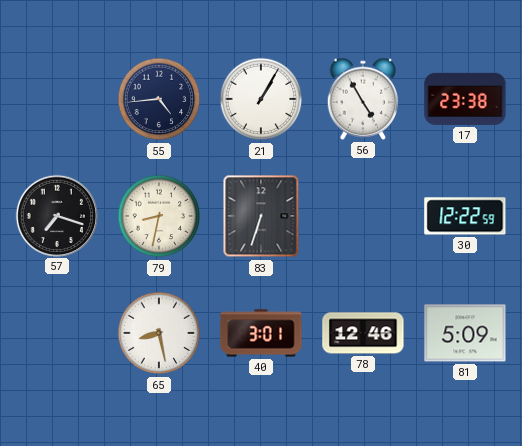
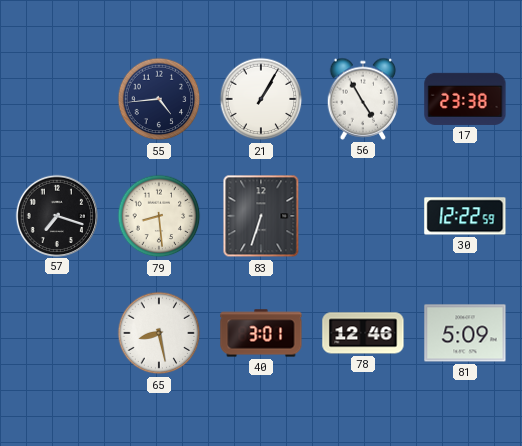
79: 8:32 -> 8:29
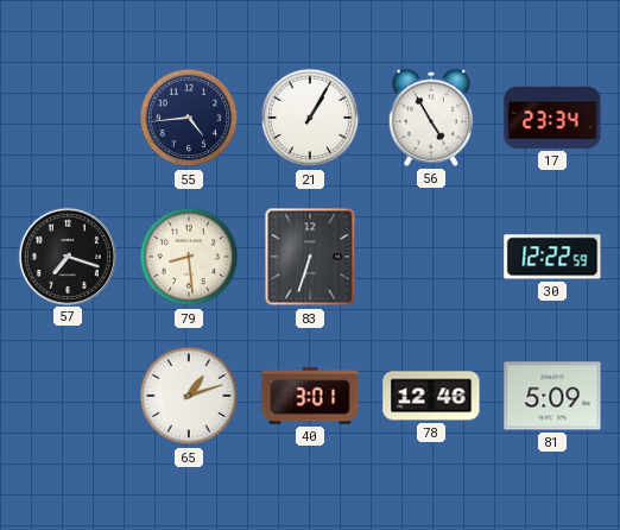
17: 23:38 -> 23:34
65: 8:28 -> 1:12
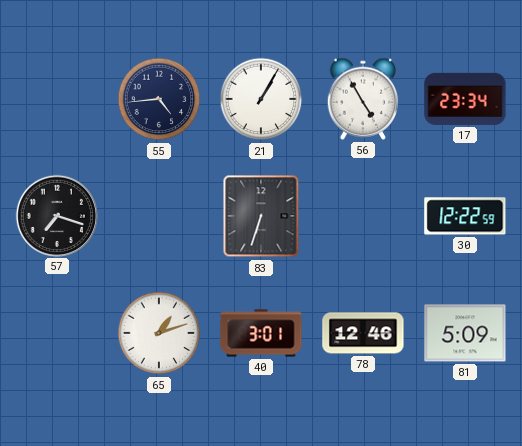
79: 8:29 -> none
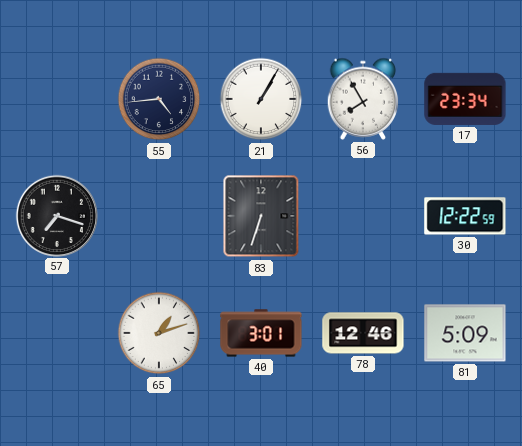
56: 4:55 -> 7:55
